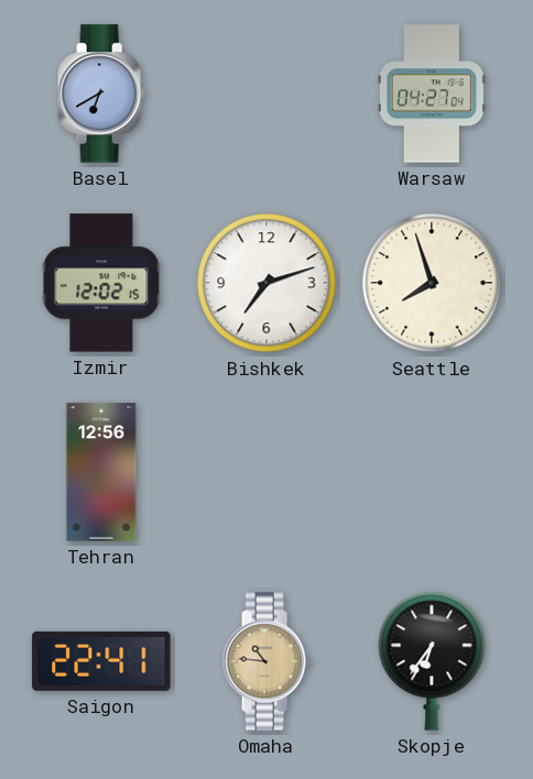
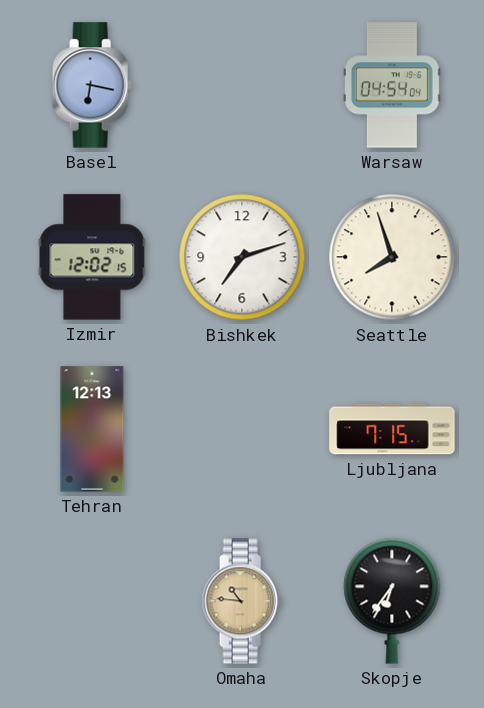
Basel: 6:40 -> 6:17
Warsaw: 04:27 -> 04:54
Tehran: 12:56 -> 12:13
Ljubljana: none -> 7:15
Saigon: 22:41 -> none
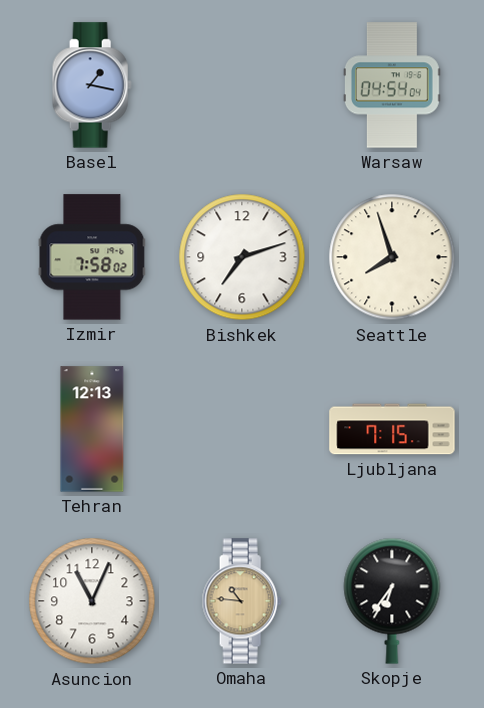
Basel: 6:17 -> 1:17
Izmir: 12:02 -> 7:58
Asuncion: none -> 11:04
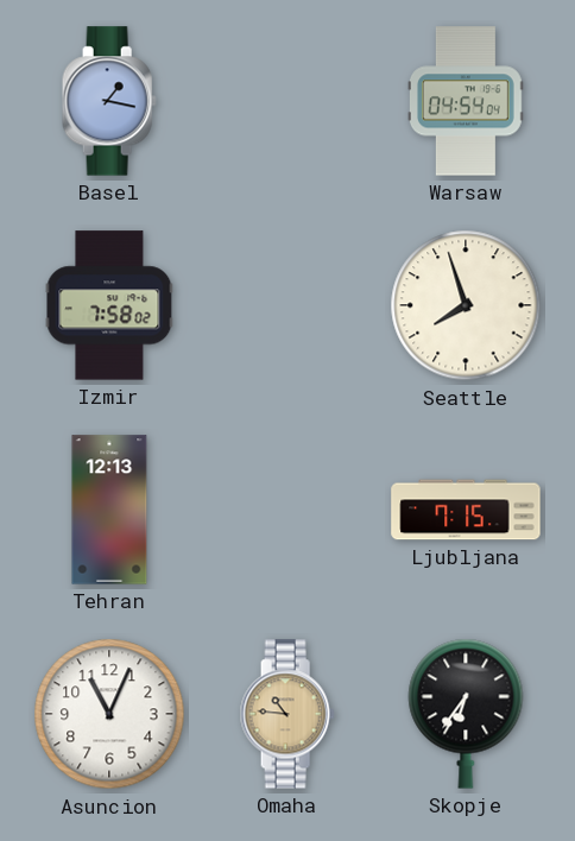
Bishkek: 7:12 -> none
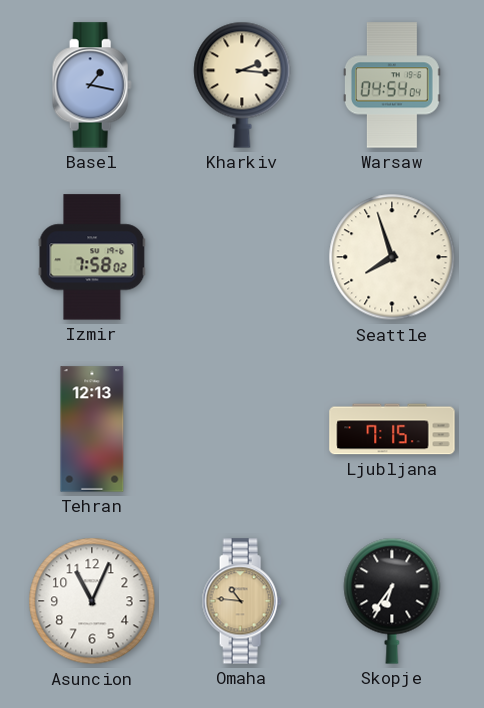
Kharkiv: none -> 2:16
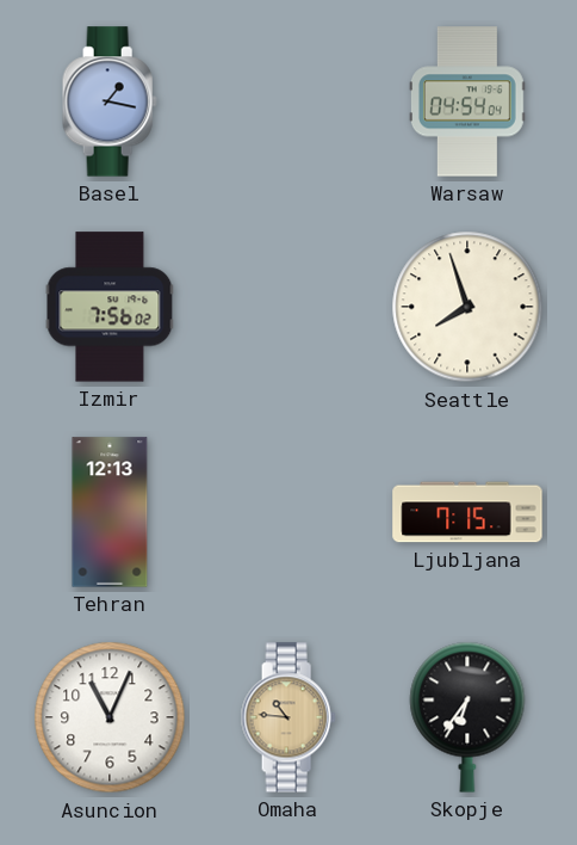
Kharkiv: 2:16 -> none
Izmir: 7:58 -> 7:56
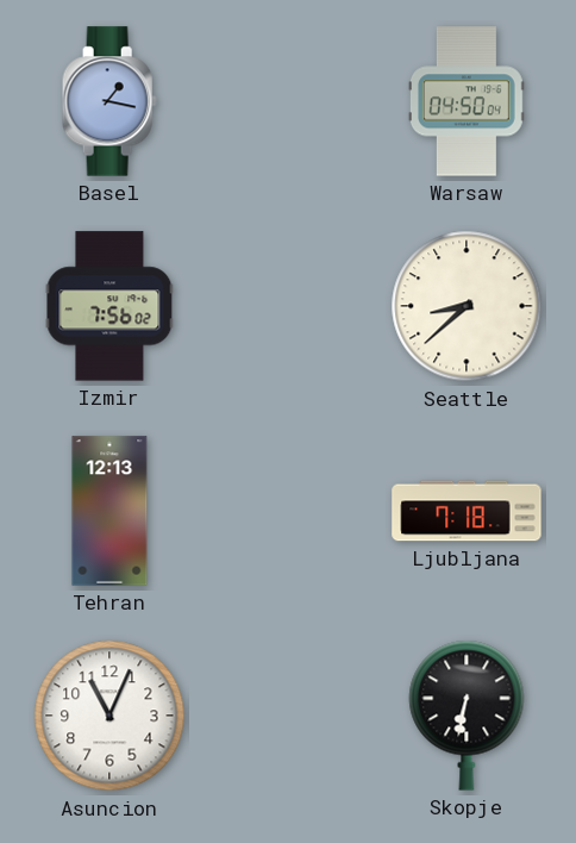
Warsaw: 04:54 -> 04:50
Seattle: 7:57 -> 8:38
Ljubljana: 7:15 -> 7:18
Omaha: 10:46 -> none
Skopje: 6:36 -> 6:32
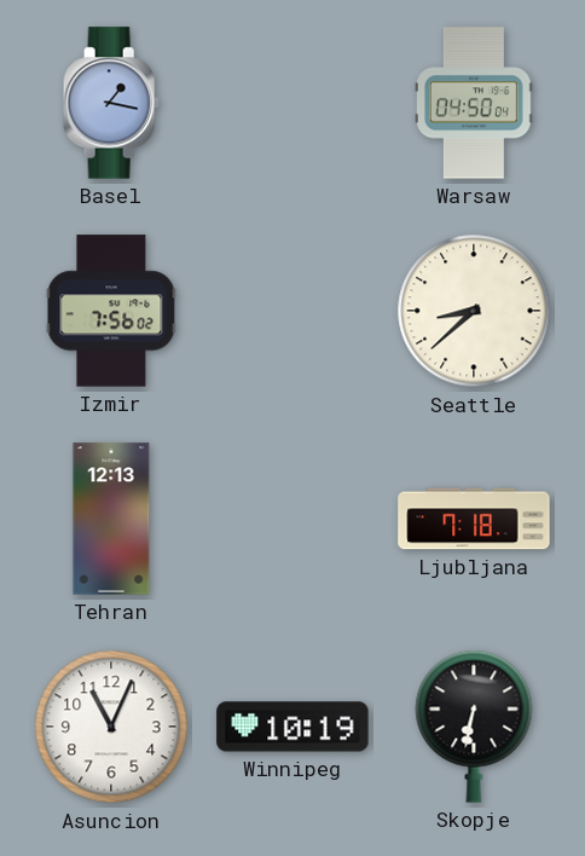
Winnipeg: none -> 10:19
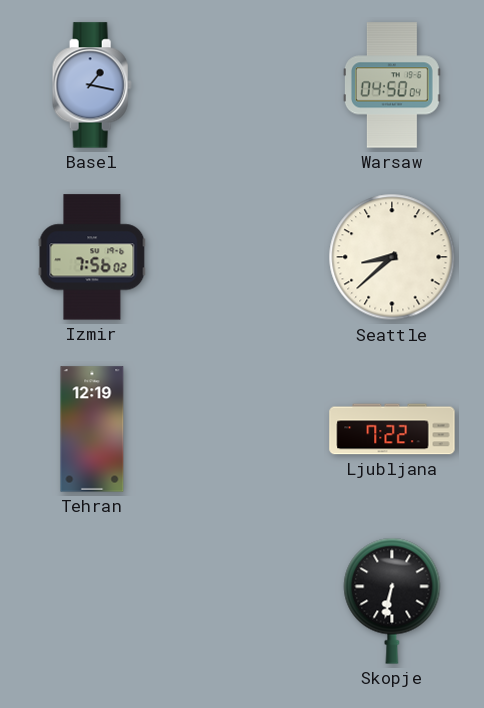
Tehran: 12:13 -> 12:19
Ljubljana: 7:18 -> 7:22
Asuncion: 11:04 -> none
Winnipeg: 10:19 -> none
